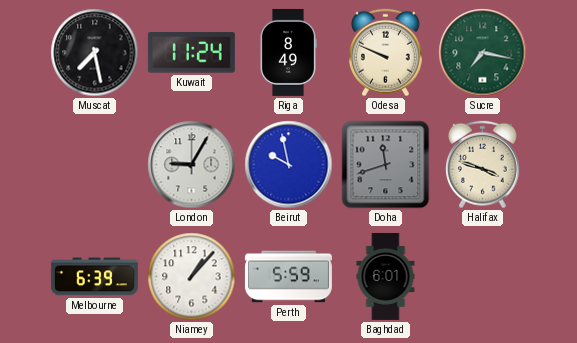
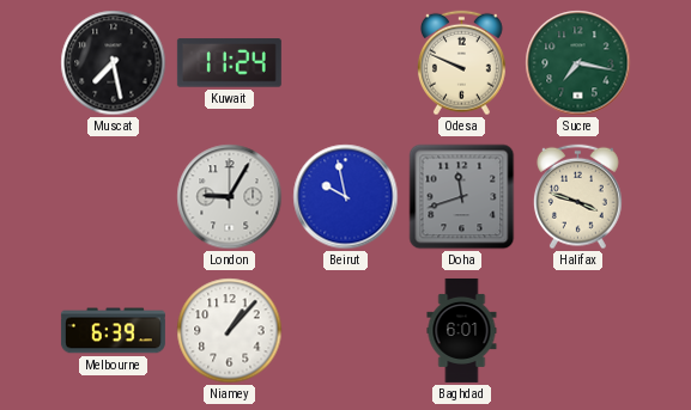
Riga: 8:49 -> none
Perth: 5:59 -> none
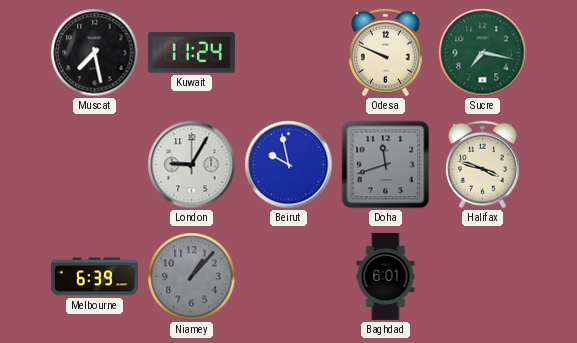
Niamey dial: white -> grey
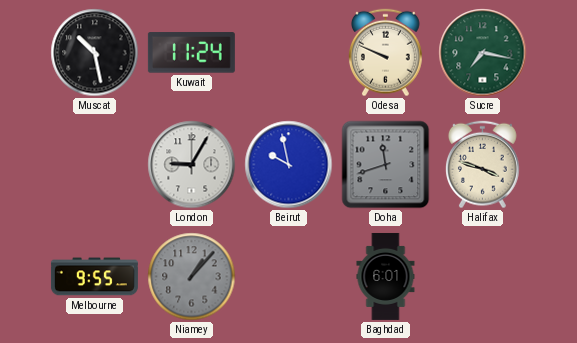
Muscat: 7:28 -> 10:28
Melbourne: 6:39 -> 9:55
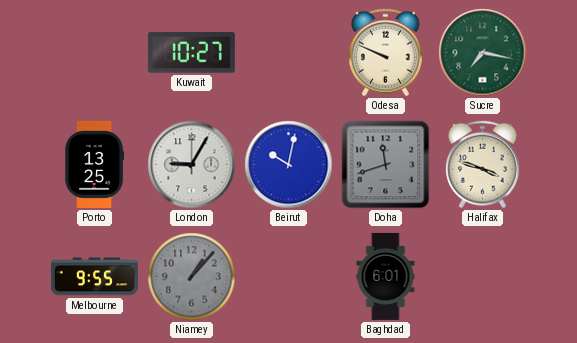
Muscat: 10:28 -> none
Kuwait: 11:24 -> 10:27
Porto: none -> 13:25
Beirut: 9:58 -> 10:02
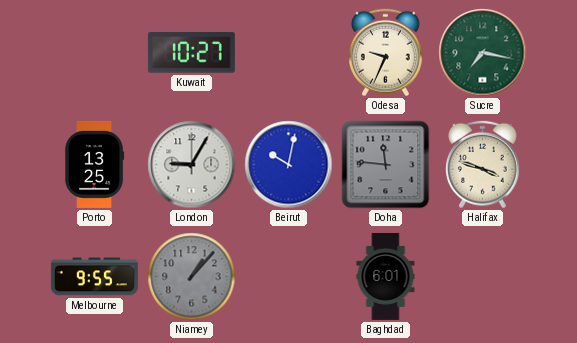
Odesa: 9:49 -> 9:34
Doha: 11:42 -> 11:46
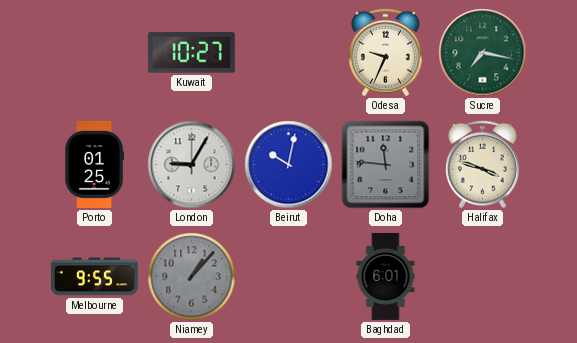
Porto: 13:25 -> 01:25
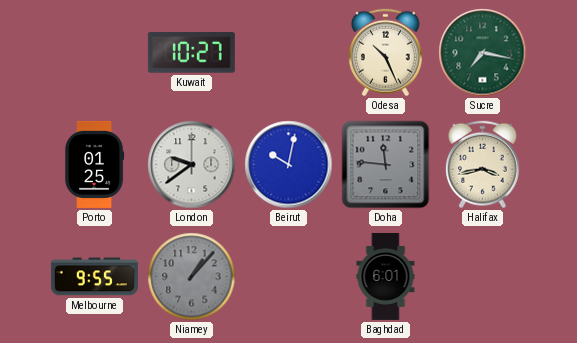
Odesa: 9:34 -> 10:26
London: 9:05 -> 9:39
Halifax: 3:48 -> 3:43
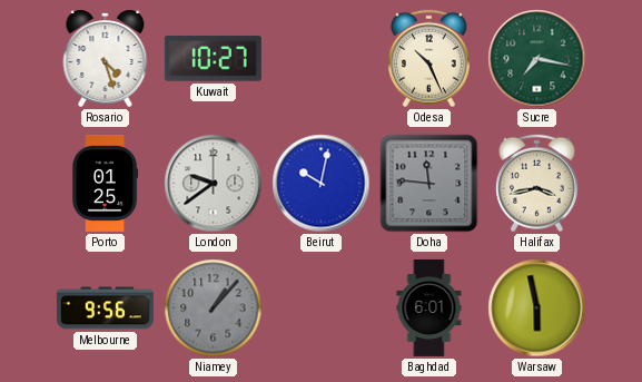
Rosario: none -> 4:27
Melbourne: 9:55 -> 9:56
Warsaw: none -> 5:58
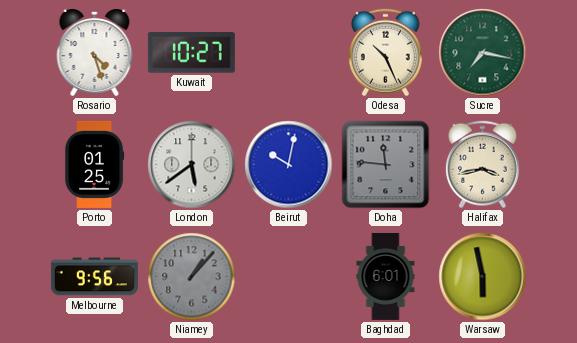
London: 9:39 -> 5:39
